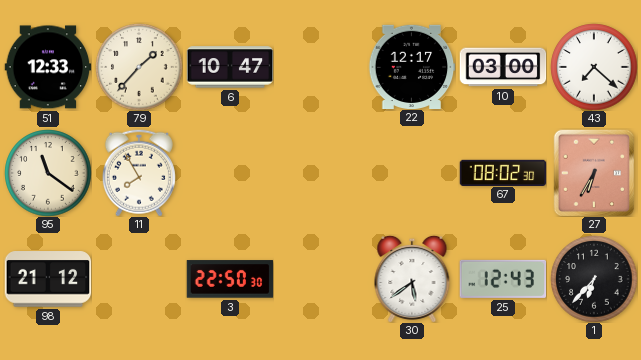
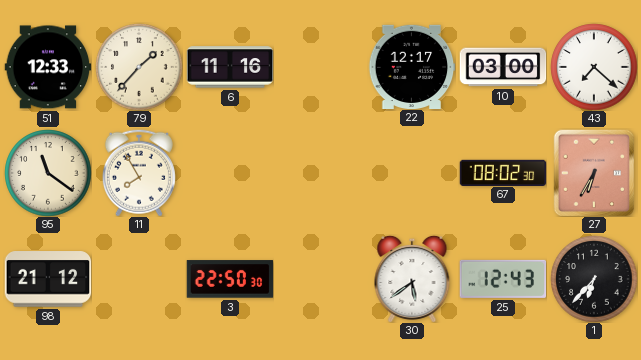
6: 10:47 -> 11:16
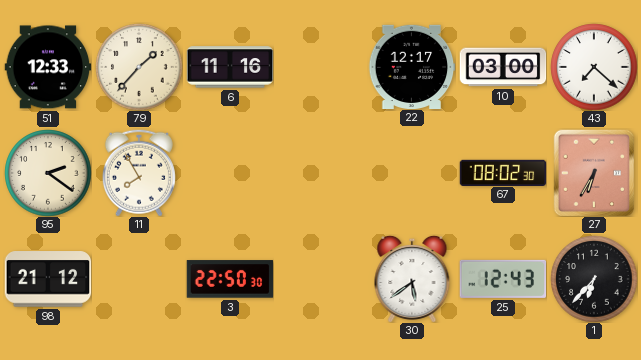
95: 11:21 -> 2:21
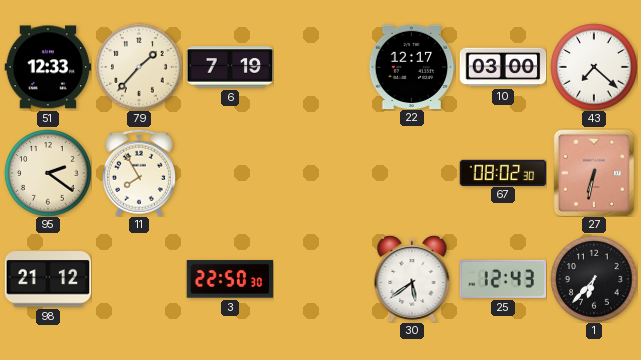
6: 11:16 -> 7:19
27: 6:35 -> 6:32
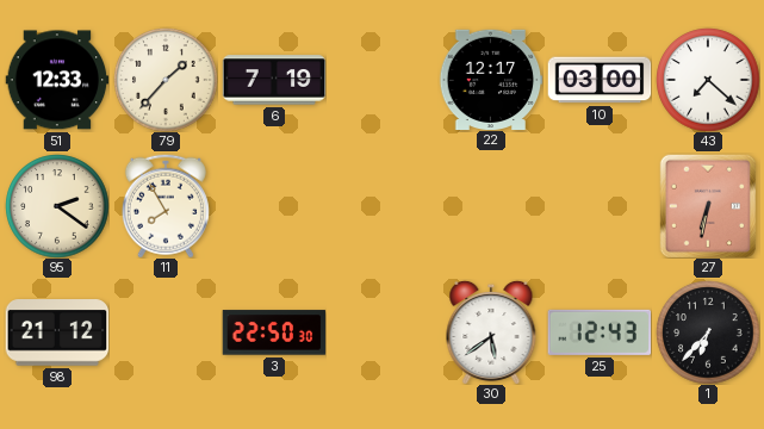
67: 08:02 -> none
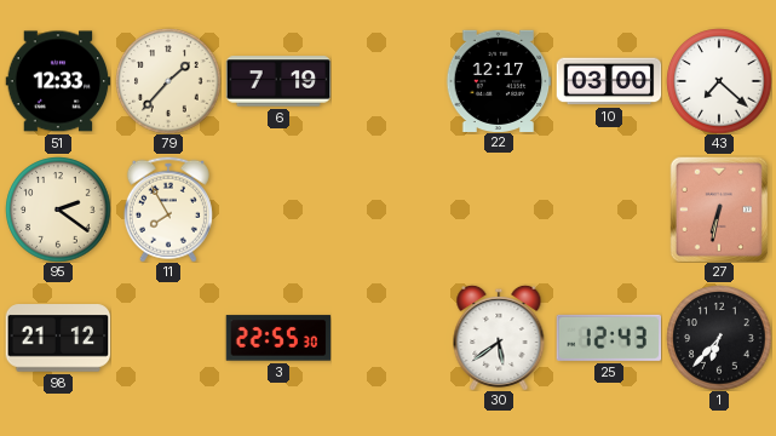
3: 22:50 -> 22:55
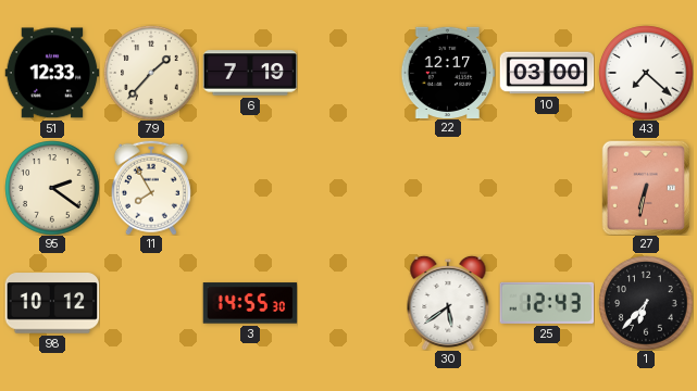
98: 21:12 -> 10:12
3: 22:55 -> 14:55
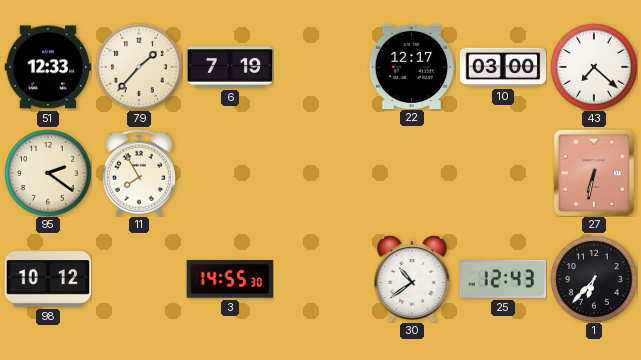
30: 5:39 -> 10:39
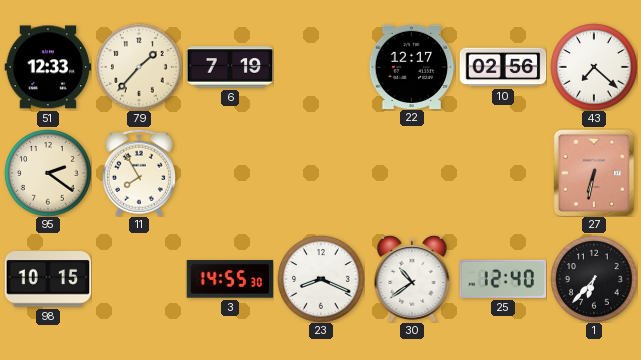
10: 03:00 -> 02:56
98: 10:12 -> 10:15
23: none -> 8:19
25: 12:43 -> 12:40
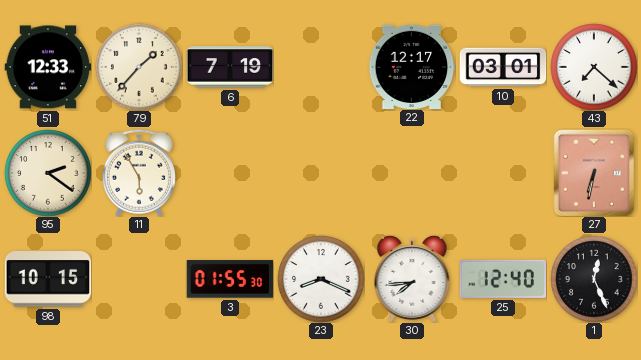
10: 02:56 -> 03:01
11: 7:55 -> 5:55
3: 14:55 -> 01:55
30: 10:39 -> 7:44
1: 6:37 -> 12:26
